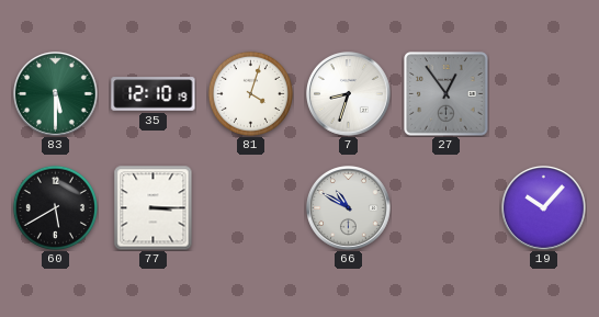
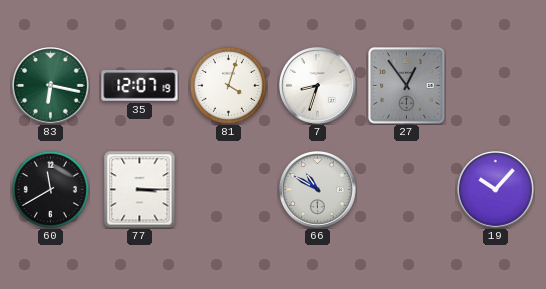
83: 5:30 -> 6:17
35: 12:10 -> 12:07
60: 5:40 -> 11:40
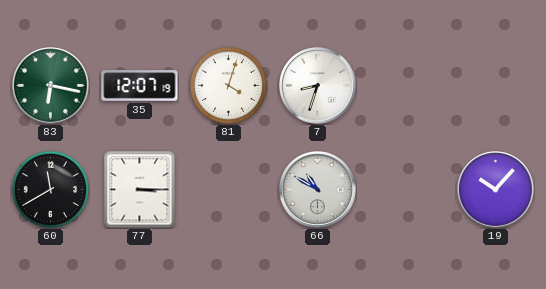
27: 12:54 -> none
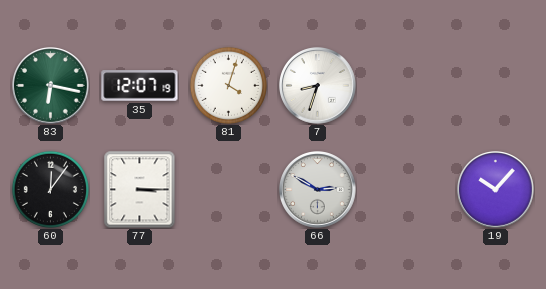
60: 11:40 -> 12:06
66: 10:50 -> 2:50
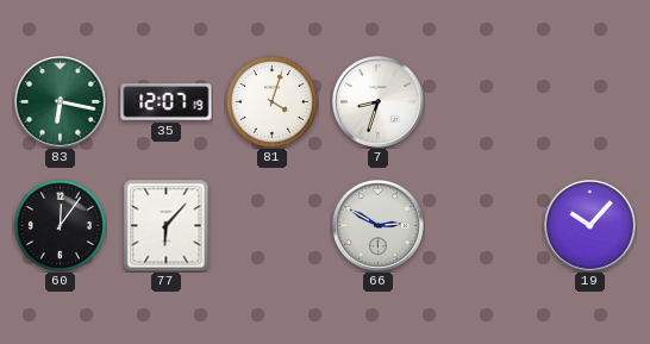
77: 3:15 -> 6:07
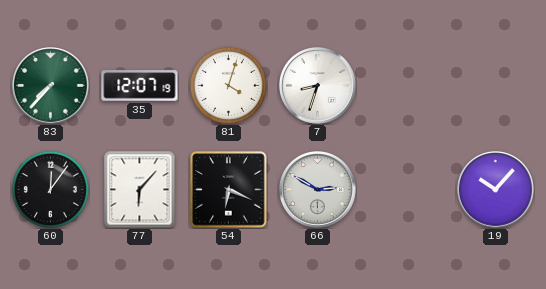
83: 6:17 -> 7:37
54: none -> 6:19
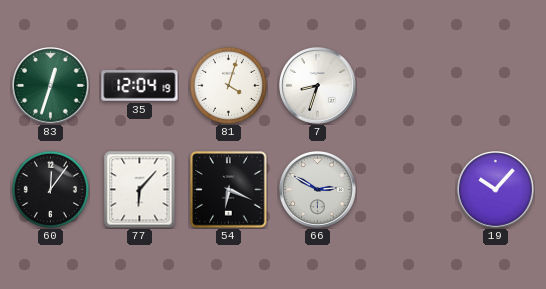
83: 7:37 -> 12:33
35: 12:07 -> 12:04
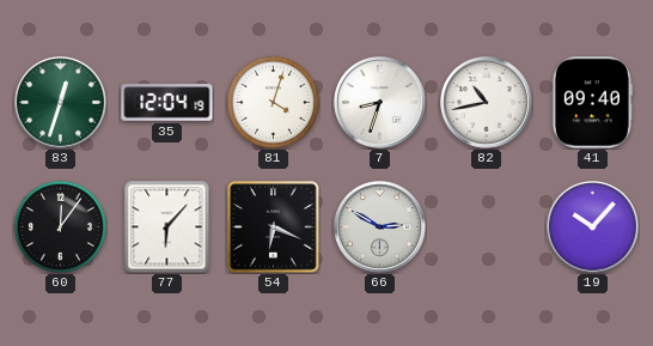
82: none -> 10:43
41: none -> 09:40
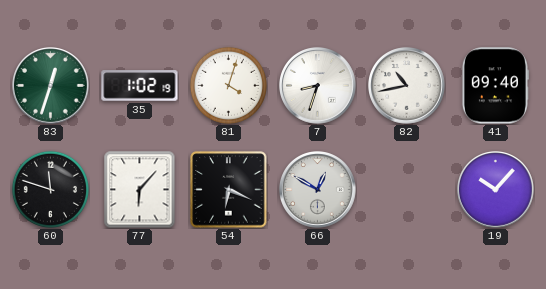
35: 12:04 -> 1:02
60: 12:06 -> 11:48
66: 2:50 -> 12:50
